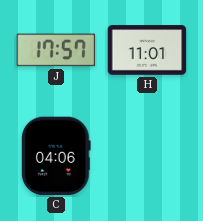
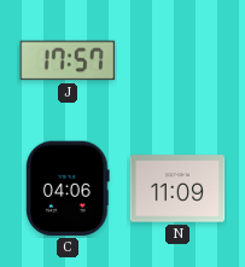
H: 11:01 -> none
N: none -> 11:09
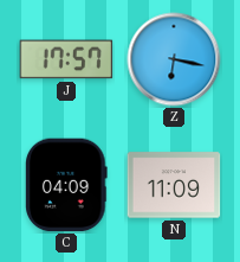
Z: none -> 6:17
C: 04:06 -> 04:09
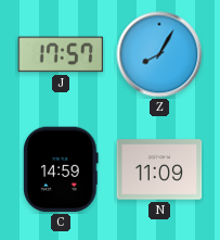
Z: 6:17 -> 8:05
C: 04:09 -> 14:59
